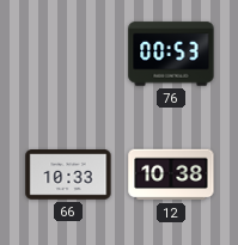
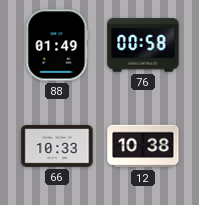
88: none -> 01:49
76: 00:53 -> 00:58
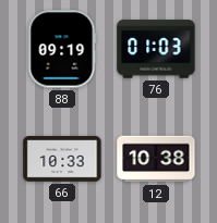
88: 01:49 -> 09:19
76: 00:58 -> 01:03
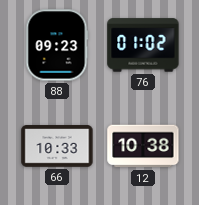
88: 09:19 -> 09:23
76: 01:03 -> 01:02
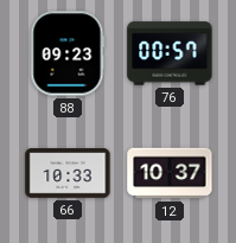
76: 01:02 -> 00:57
12: 10:38 -> 10:37
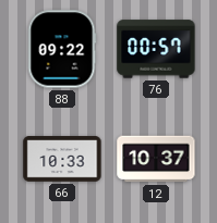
88: 09:23 -> 09:22
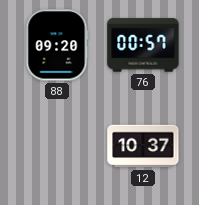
88: 09:22 -> 09:20
66: 10:33 -> none
